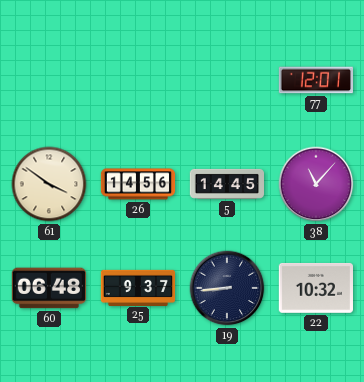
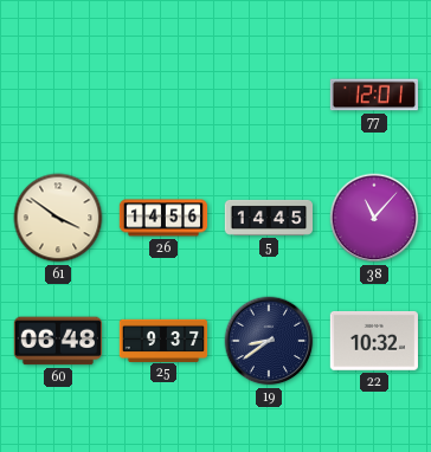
19: 8:44 -> 8:39
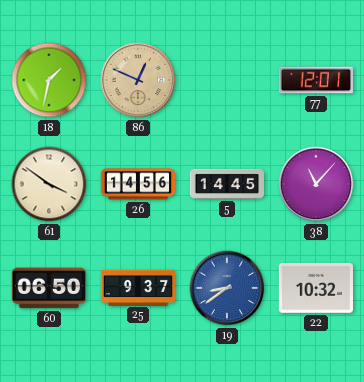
18: none -> 1:32
86: none -> 12:49
60: 06:48 -> 06:50
19 dial: navy -> blue
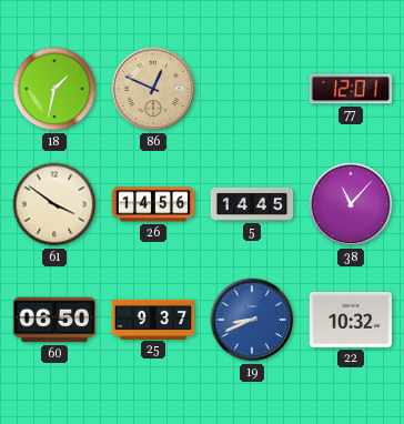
19: 8:39 -> 8:41
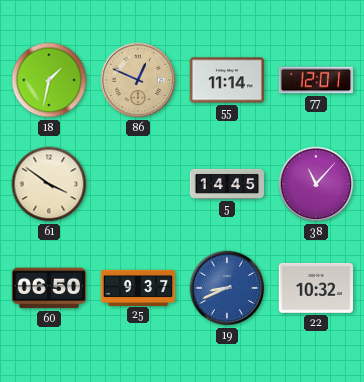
55: none -> 11:14
26: 14:56 -> none
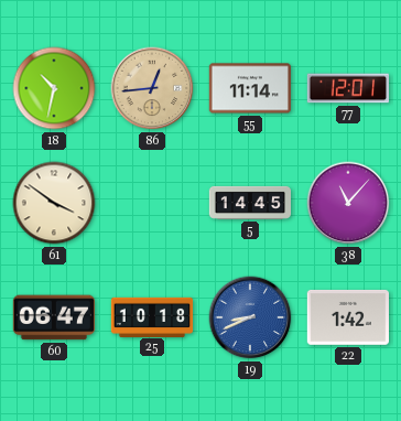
18: 1:32 -> 10:32
86: 12:49 -> 12:44
60: 06:50 -> 06:47
25: 9:37 -> 10:18
22: 10:32 -> 1:42
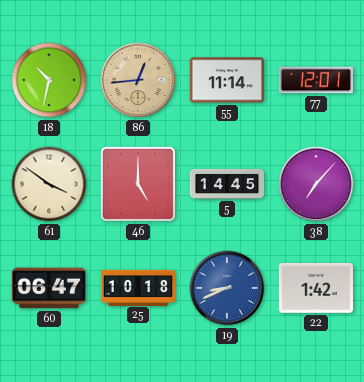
46: none -> 5:00
38: 11:07 -> 7:07
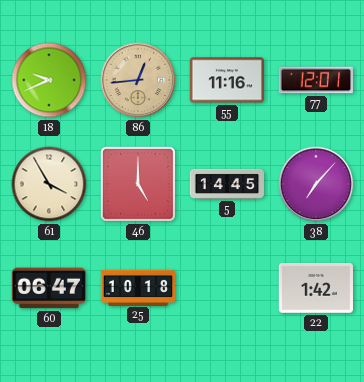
18: 10:32 -> 9:41
55: 11:14 -> 11:16
61: 3:51 -> 3:55
19: 8:41 -> none
